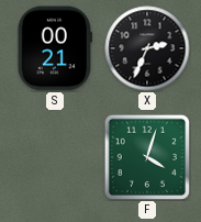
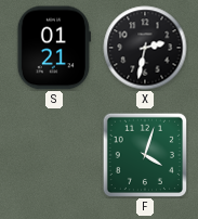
S: 00:21 -> 01:21
X: 2:34 -> 2:32
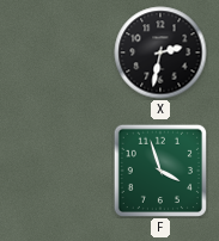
S: 01:21 -> none
F: 4:03 -> 3:57
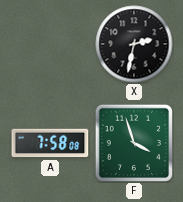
A: none -> 7:58
